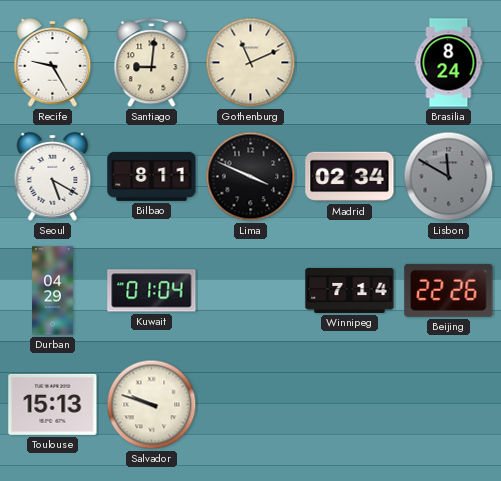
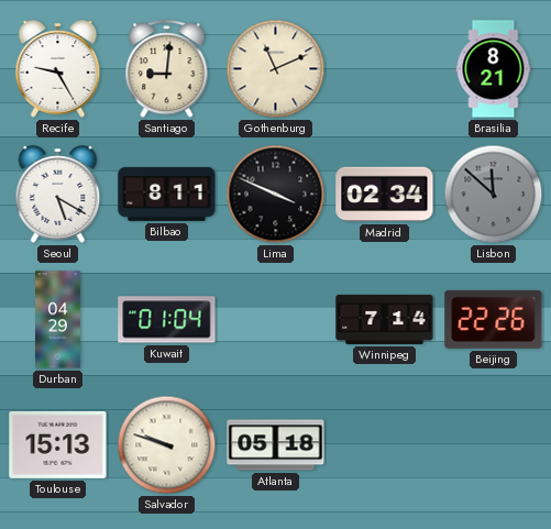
Brasilia: 8:24 -> 8:21
Lisbon: 11:50 -> 11:52
Atlanta: none -> 05:18
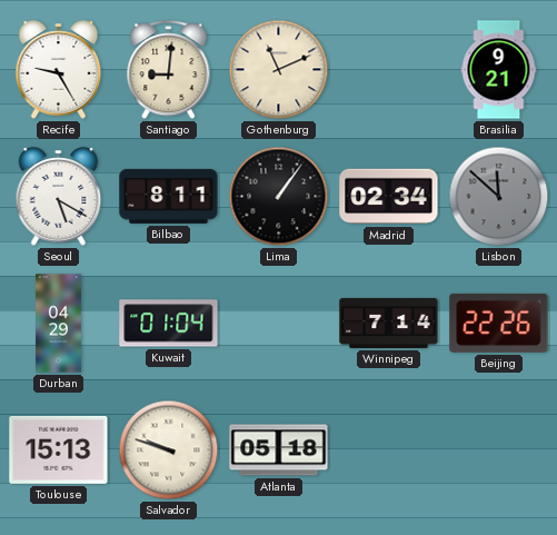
Brasilia: 8:21 -> 9:21
Lima: 3:49 -> 1:06
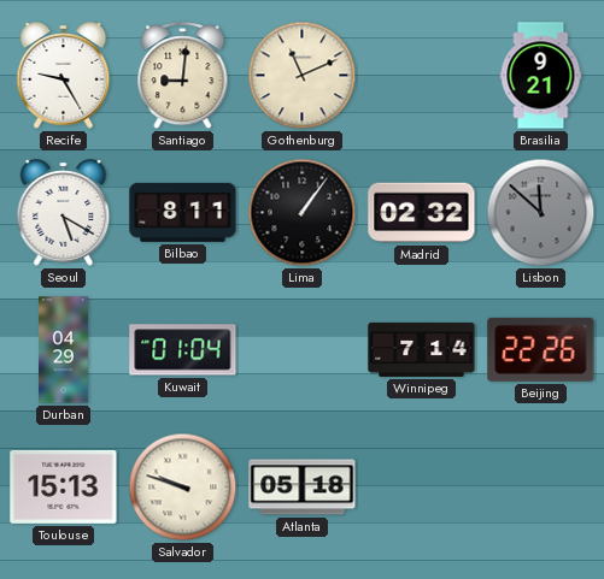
Madrid: 02:34 -> 02:32
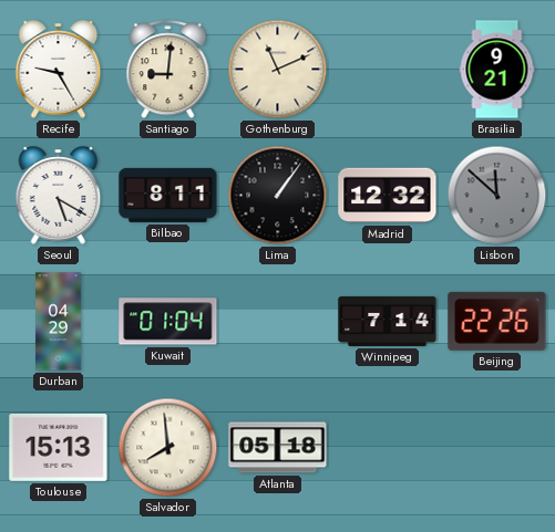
Madrid: 02:32 -> 12:32
Salvador: 9:48 -> 7:59
